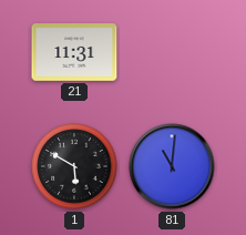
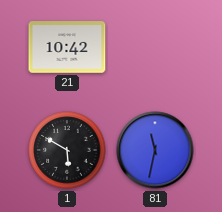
21: 11:31 -> 10:42
81: 11:01 -> 11:32
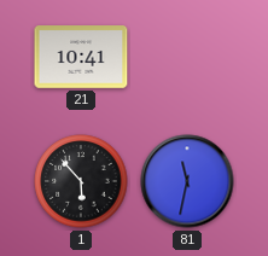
21: 10:42 -> 10:41
1: 5:50 -> 5:53
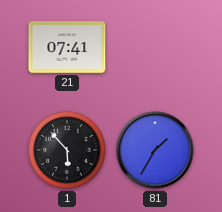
21: 10:41 -> 07:41
81: 11:32 -> 1:35
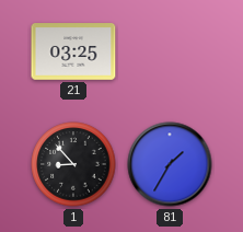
21: 07:41 -> 03:25
1: 5:53 -> 8:53
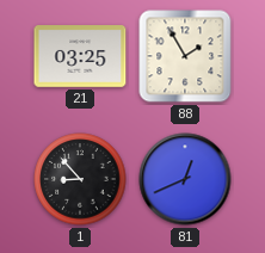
88: none -> 1:55
81: 1:35 -> 12:41
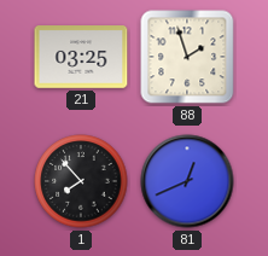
88: 1:55 -> 1:57
1: 8:53 -> 7:53
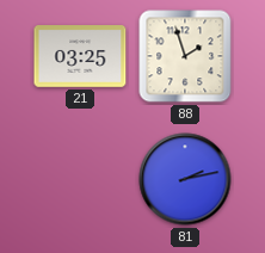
1: 7:53 -> none
81: 12:41 -> 2:13
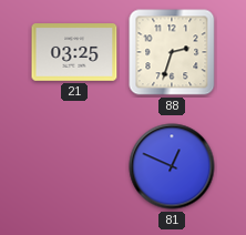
88: 1:57 -> 2:33
81: 2:13 -> 12:49
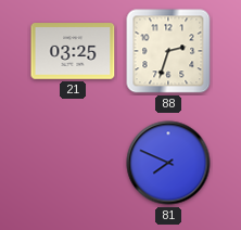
81: 12:49 -> 7:49
